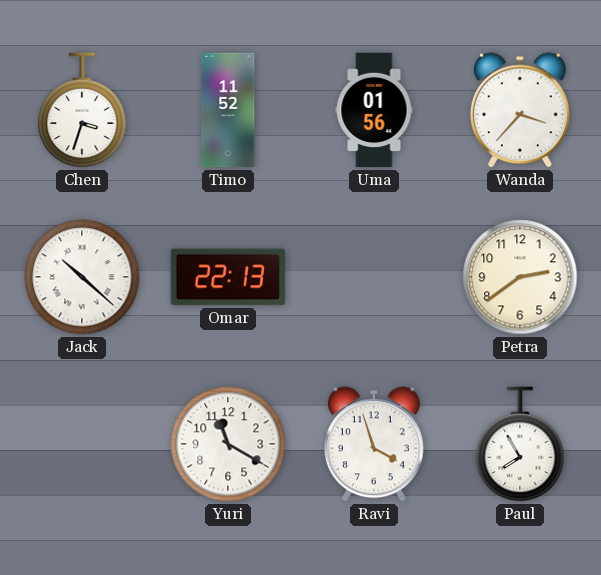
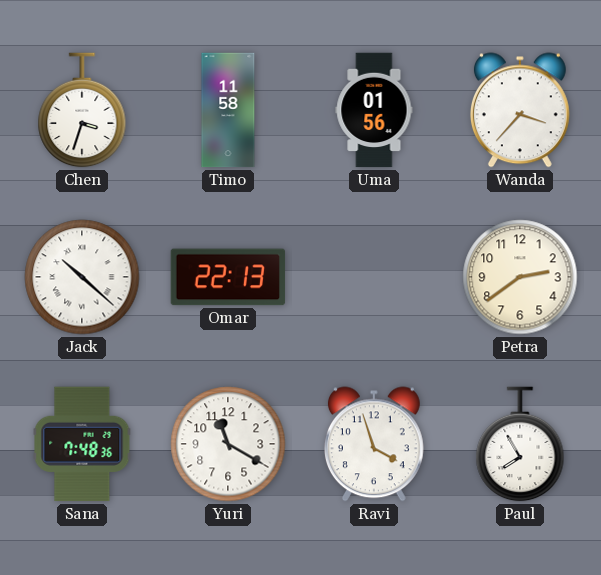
Timo: 11:52 -> 11:58
Sana: none -> 7:48
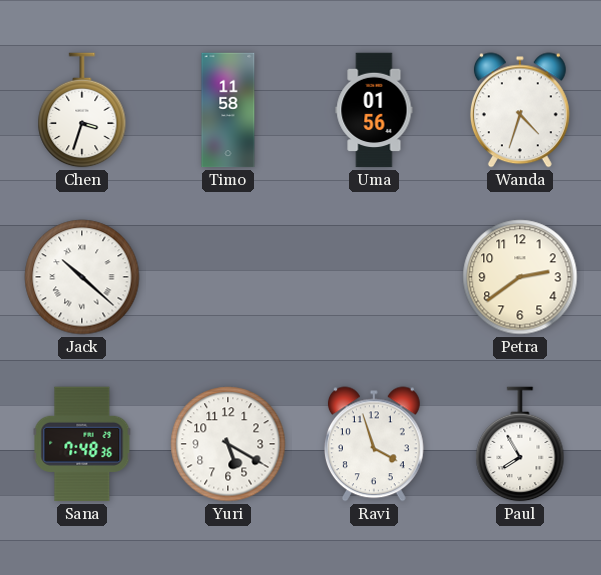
Wanda: 3:37 -> 4:33
Omar: 22:13 -> none
Yuri: 11:20 -> 5:20
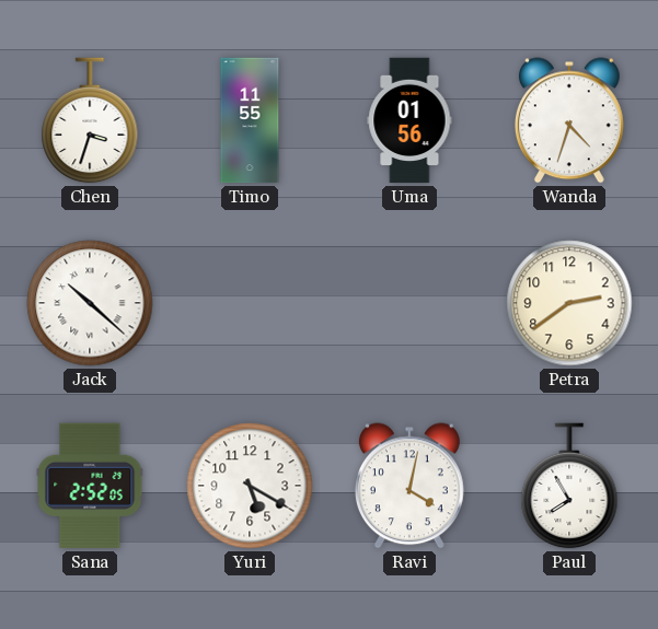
Timo: 11:58 -> 11:55
Sana: 7:48 -> 2:52
Ravi: 3:57 -> 4:02
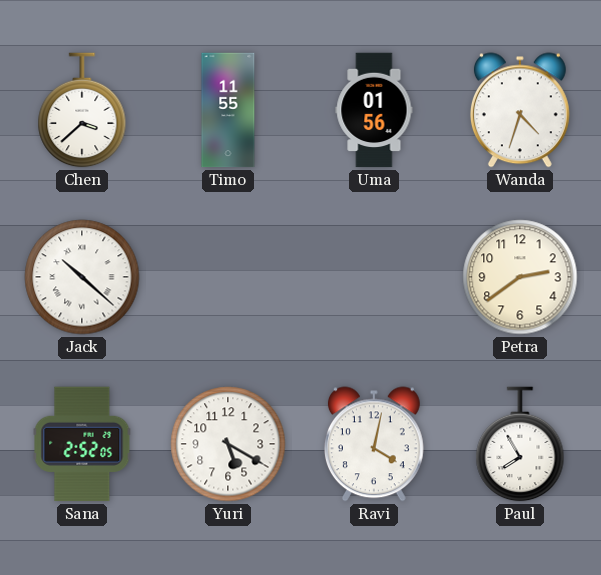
Chen: 3:33 -> 3:38
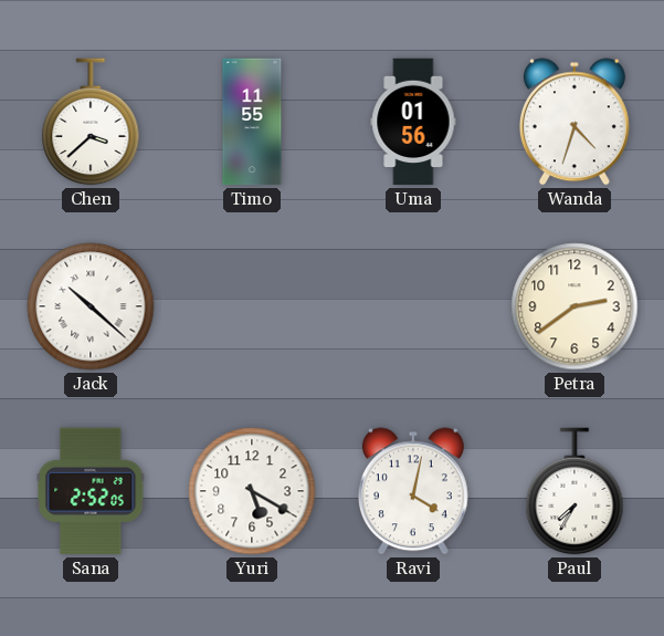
Paul: 7:55 -> 7:35
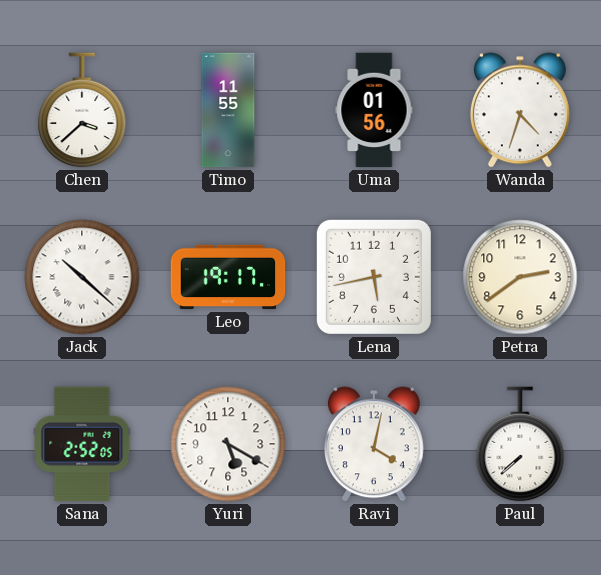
Leo: none -> 19:17
Lena: none -> 5:43
Paul: 7:35 -> 7:38
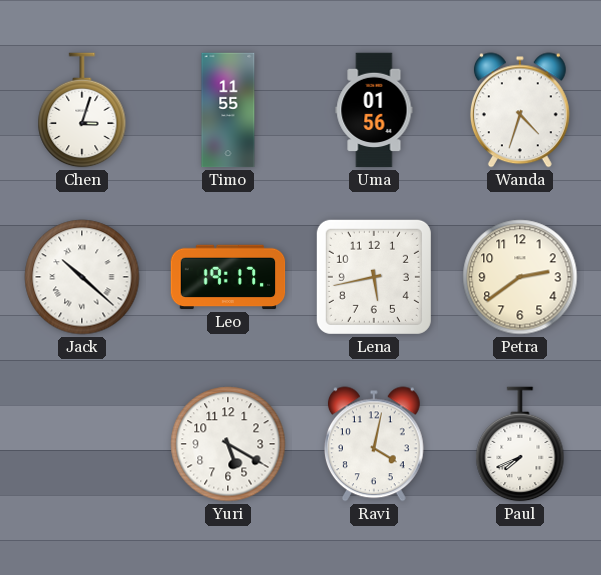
Chen: 3:38 -> 3:03
Sana: 2:52 -> none
Paul: 7:38 -> 7:41
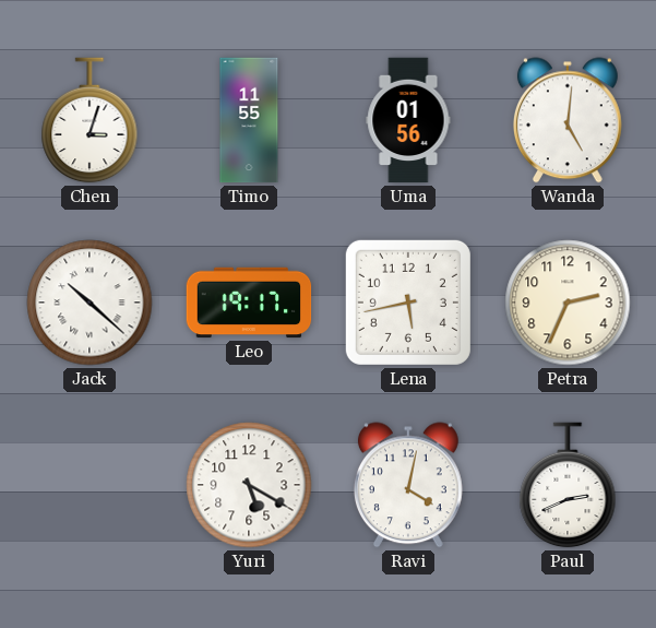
Wanda: 4:33 -> 5:01
Petra: 2:39 -> 2:34
Paul: 7:41 -> 2:41
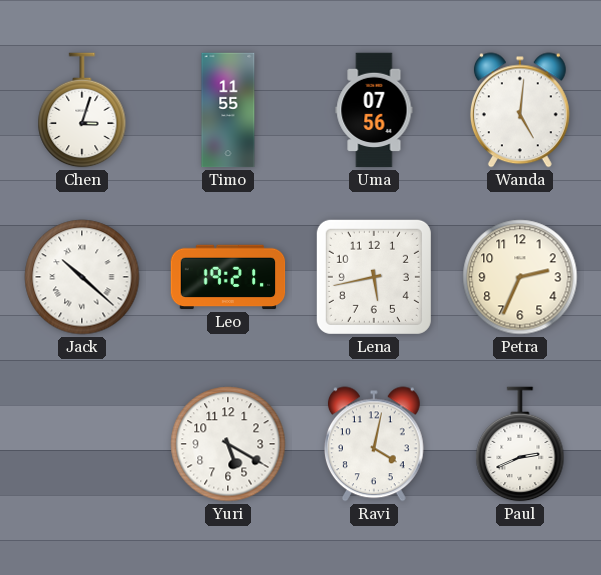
Uma: 01:56 -> 07:56
Leo: 19:17 -> 19:21
